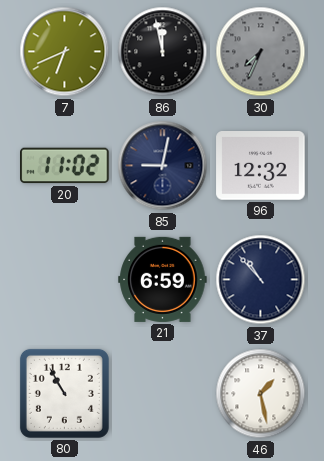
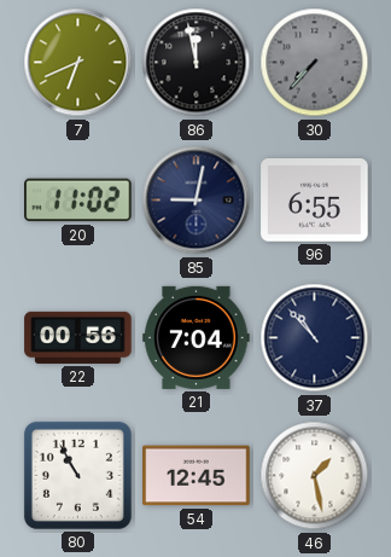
30: 7:34 -> 7:37
96: 12:32 -> 6:55
22: none -> 00:56
21: 6:59 -> 7:04
54: none -> 12:45
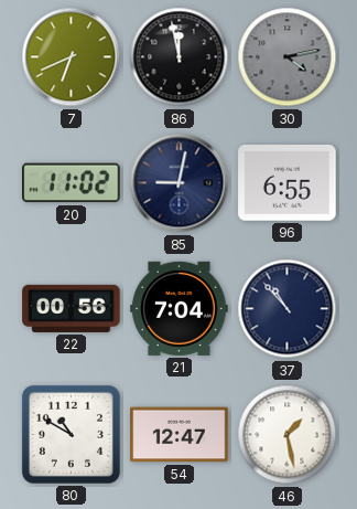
30: 7:37 -> 4:13
80: 10:55 -> 10:50
54: 12:45 -> 12:47
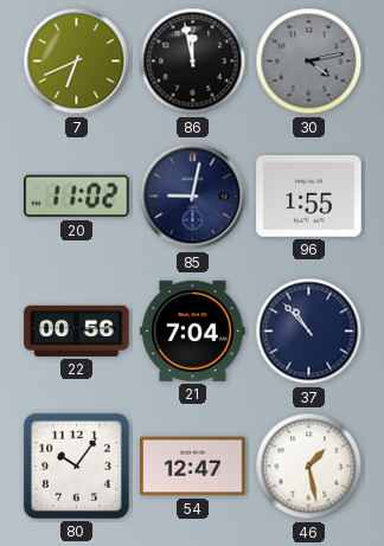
96: 6:55 -> 1:55
80: 10:50 -> 10:06
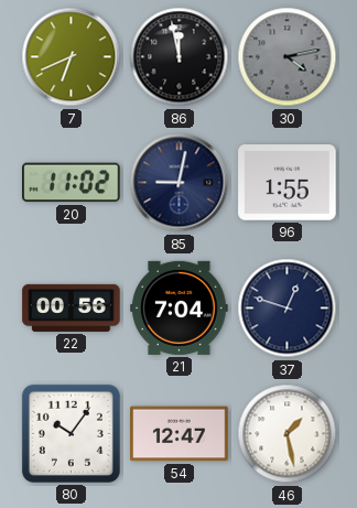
37: 10:53 -> 12:48
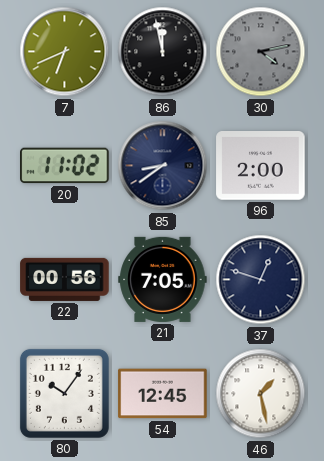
85: 9:02 -> 8:39
96: 1:55 -> 2:00
21: 7:04 -> 7:05
54: 12:47 -> 12:45
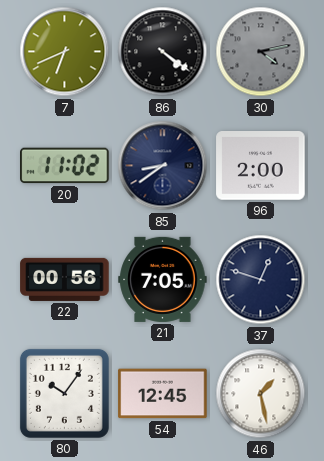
86: 11:58 -> 4:21
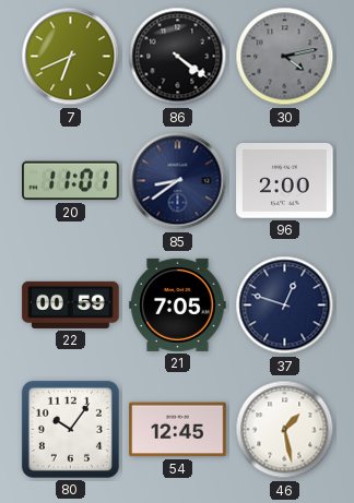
20: 11:02 -> 11:01
22: 00:56 -> 00:59
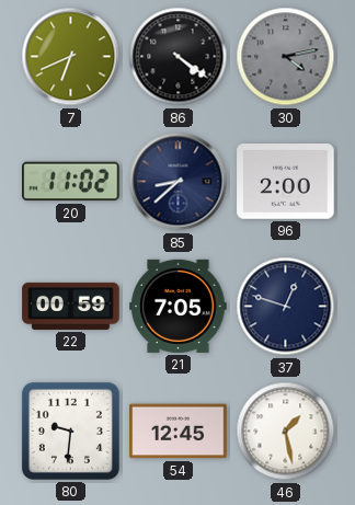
20: 11:01 -> 11:02
85: 8:39 -> 8:38
80: 10:06 -> 9:31
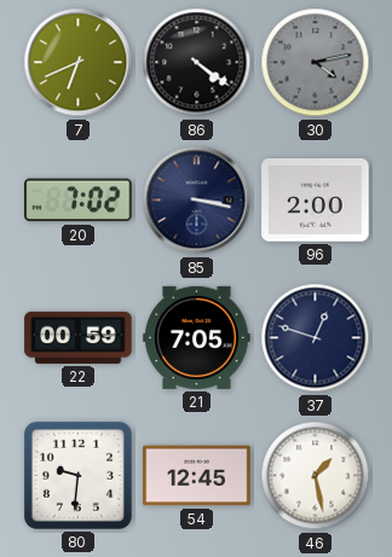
20: 11:02 -> 7:02
85: 8:38 -> 3:17
